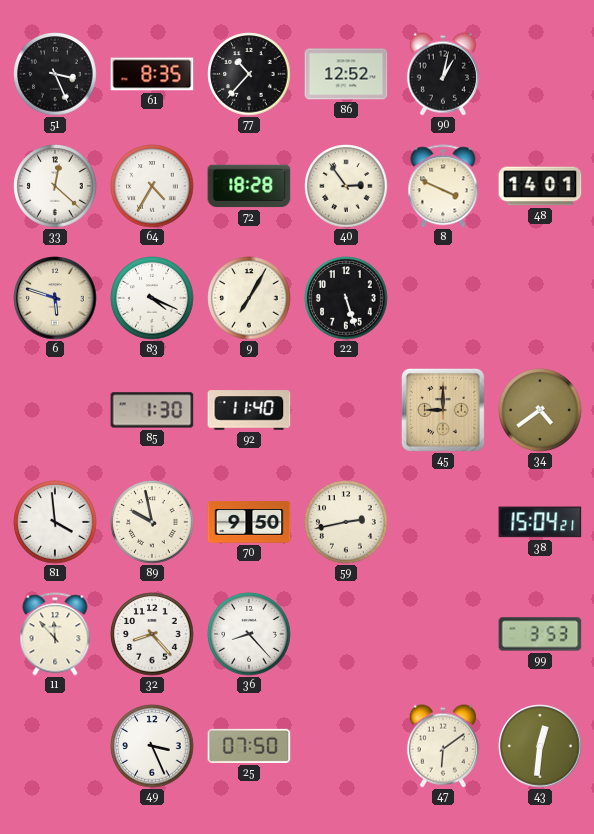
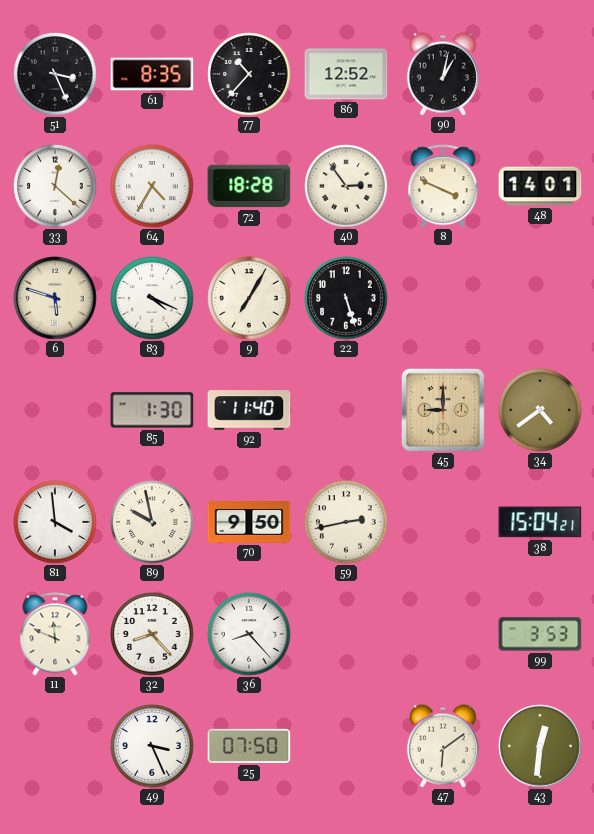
11: 11:53 -> 11:49
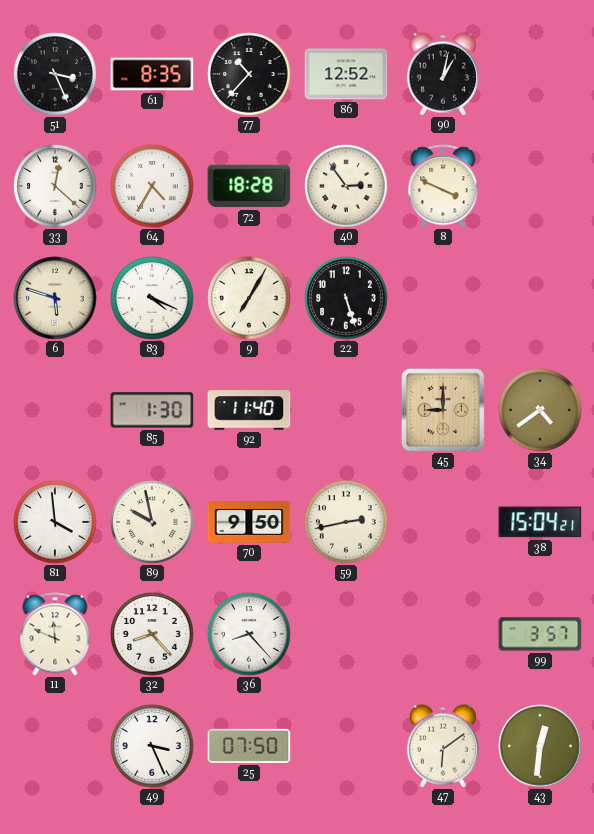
48: 14:01 -> none
99: 3:53 -> 3:57
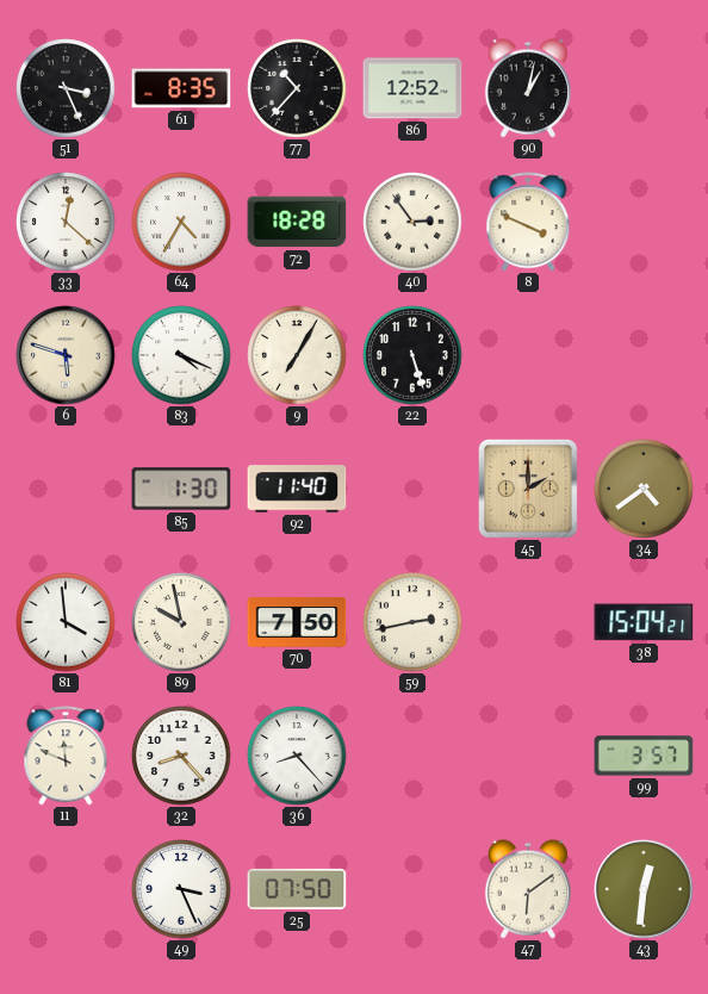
45: 9:00 -> 2:00
70: 9:50 -> 7:50
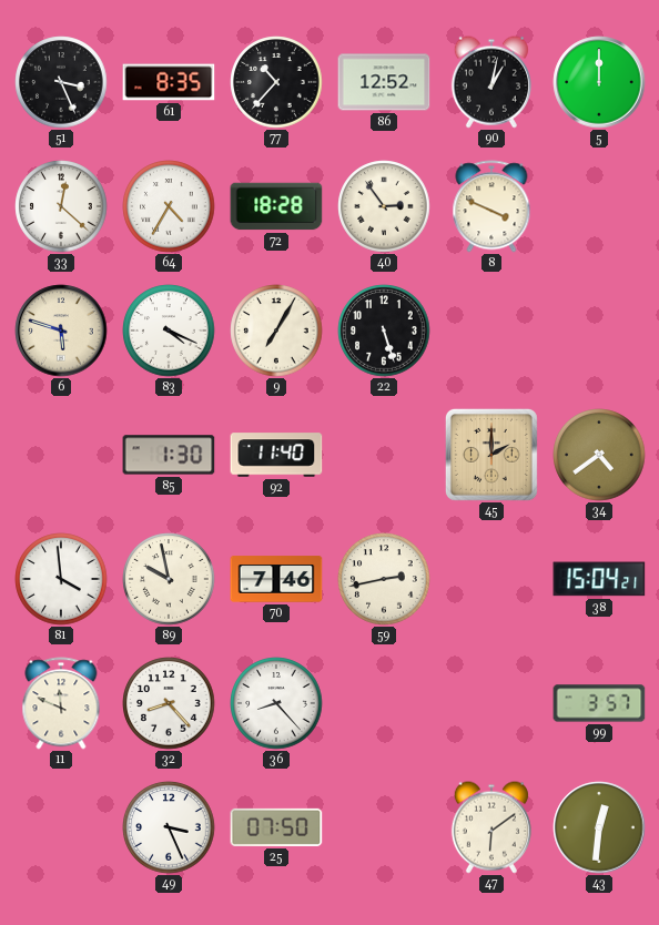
5: none -> 12:00
70: 7:50 -> 7:46
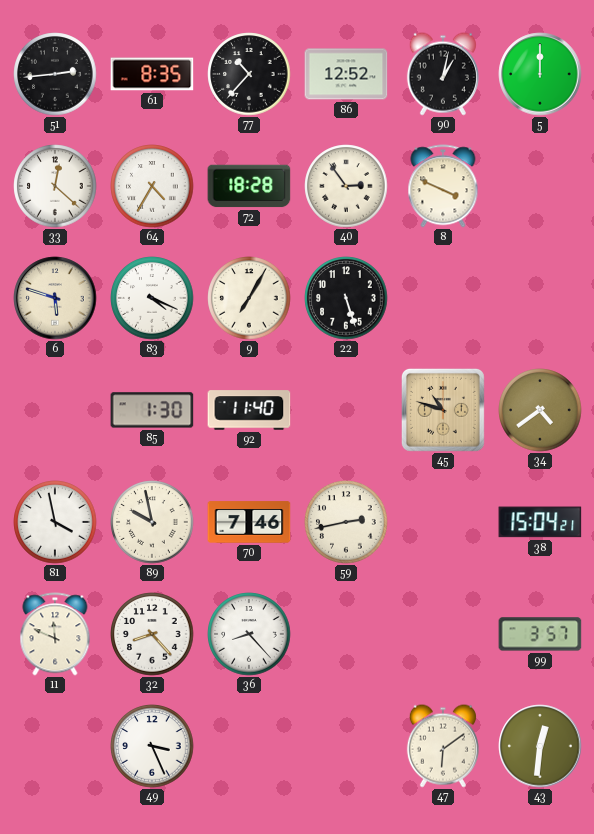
51: 3:26 -> 2:44
45: 2:00 -> 10:48
81: 3:59 -> 3:58
25: 07:50 -> none
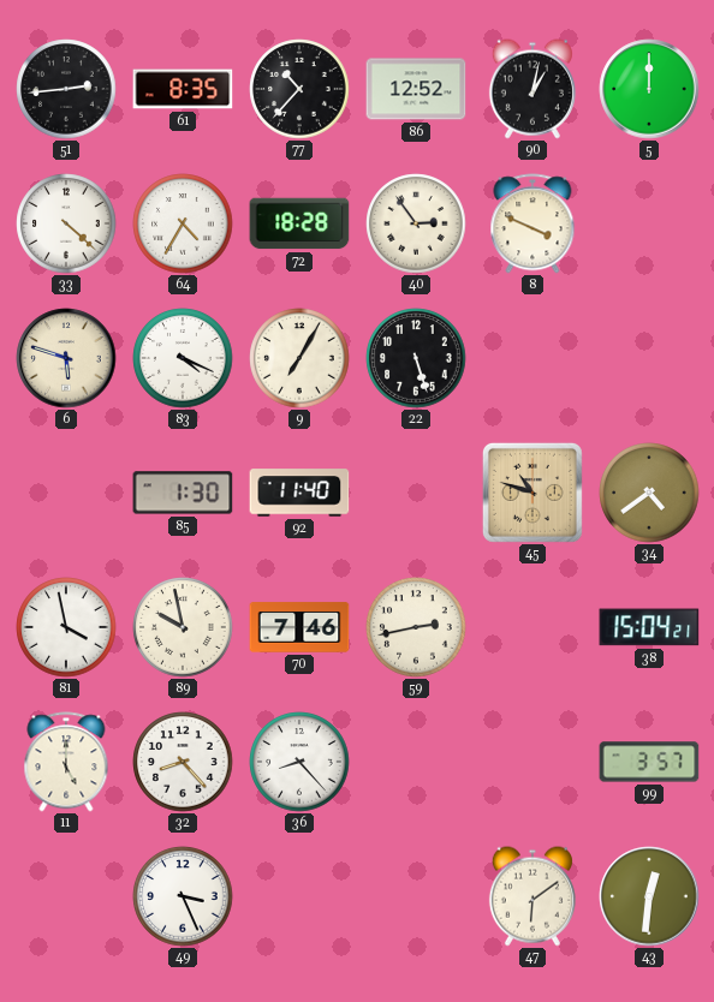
33: 12:22 -> 4:22
11: 11:49 -> 5:00
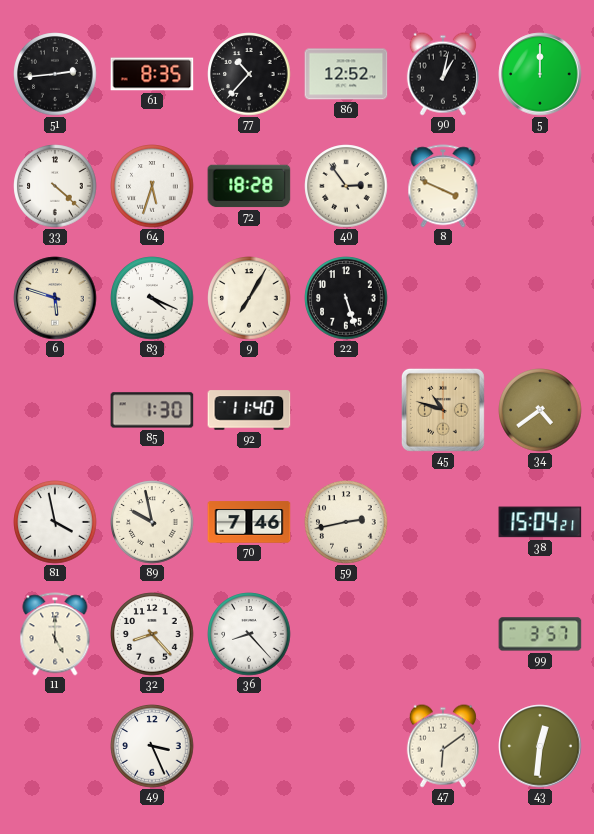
64: 4:35 -> 5:33
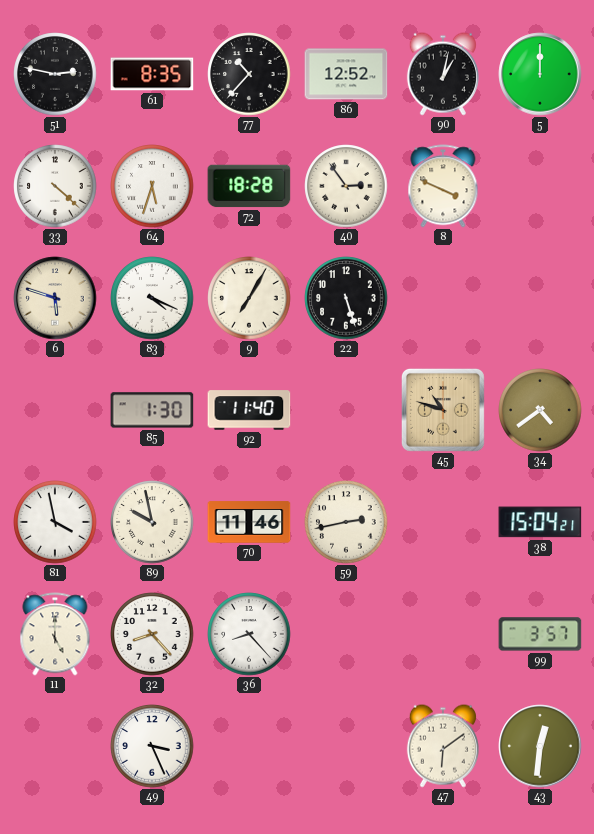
51: 2:44 -> 2:47
70: 7:46 -> 11:46
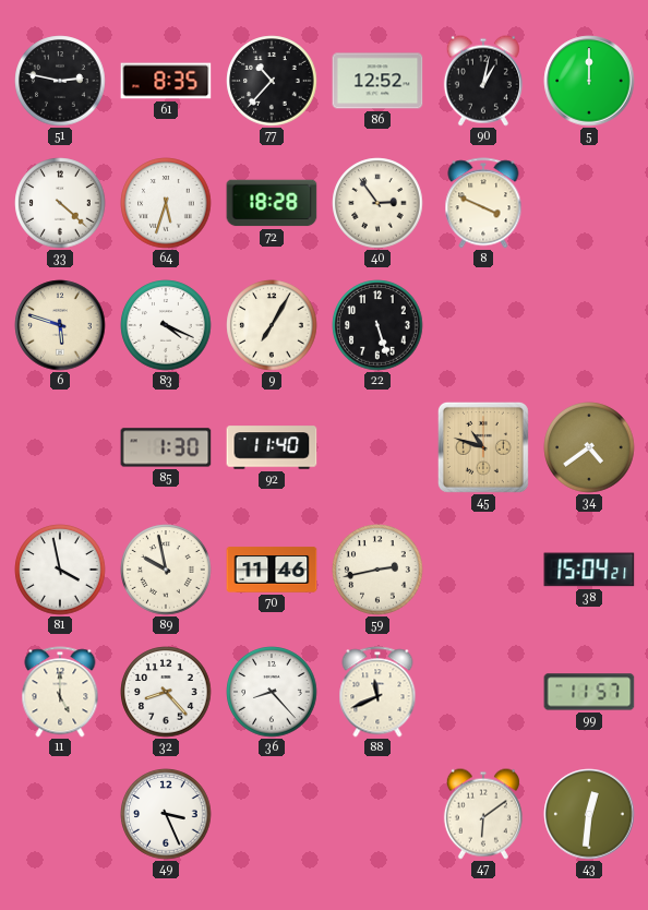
88: none -> 11:41
99: 3:57 -> 11:57
